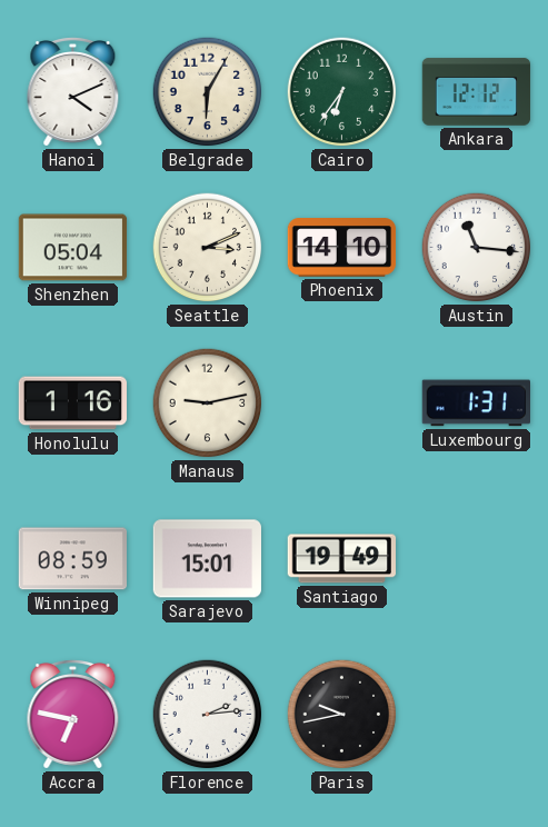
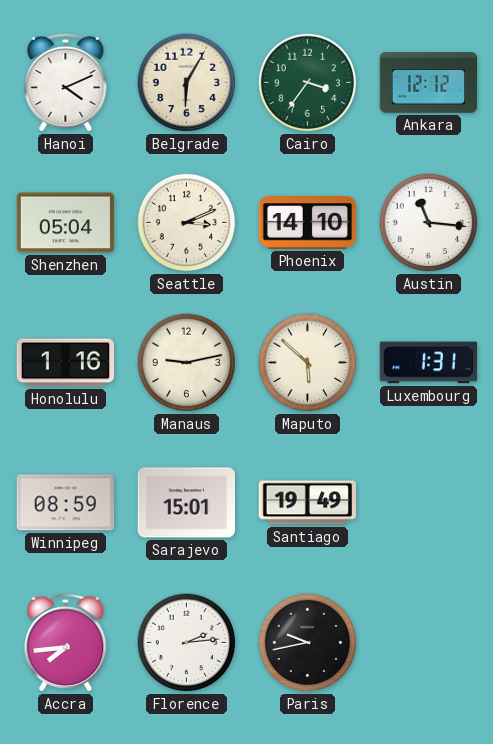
Cairo: 6:36 -> 3:36
Maputo: none -> 5:52
Accra: 6:47 -> 7:44
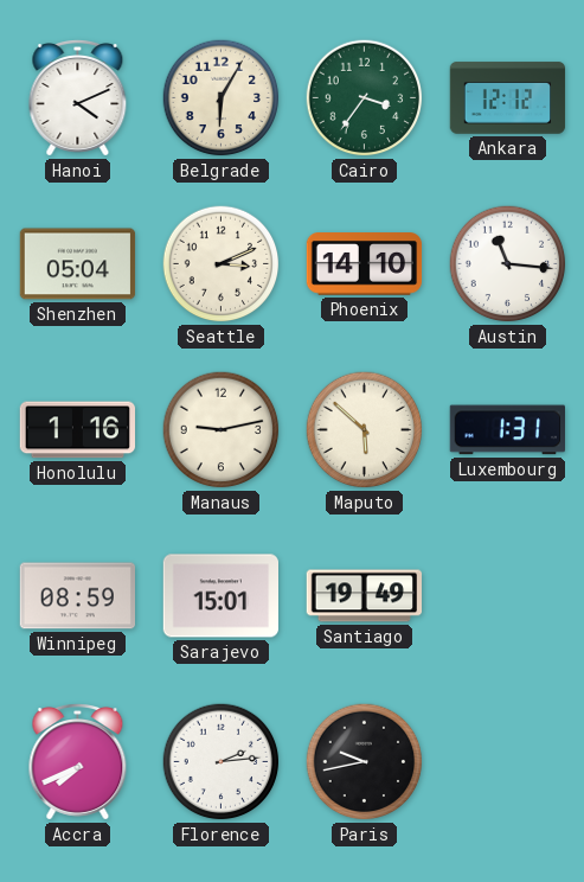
Accra: 7:44 -> 7:41
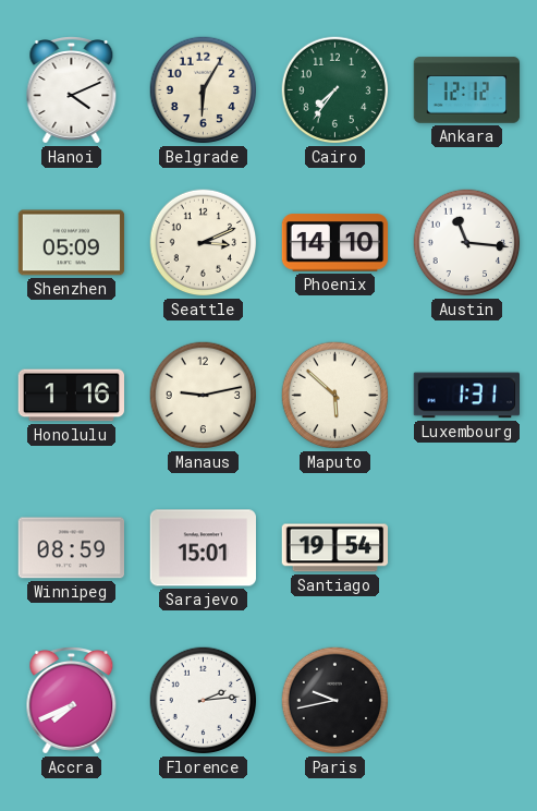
Cairo: 3:36 -> 7:36
Shenzhen: 05:04 -> 05:09
Santiago: 19:49 -> 19:54
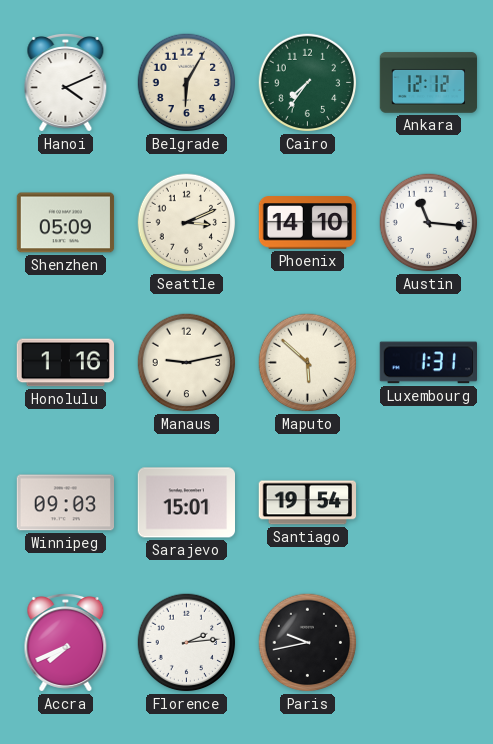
Winnipeg: 08:59 -> 09:03
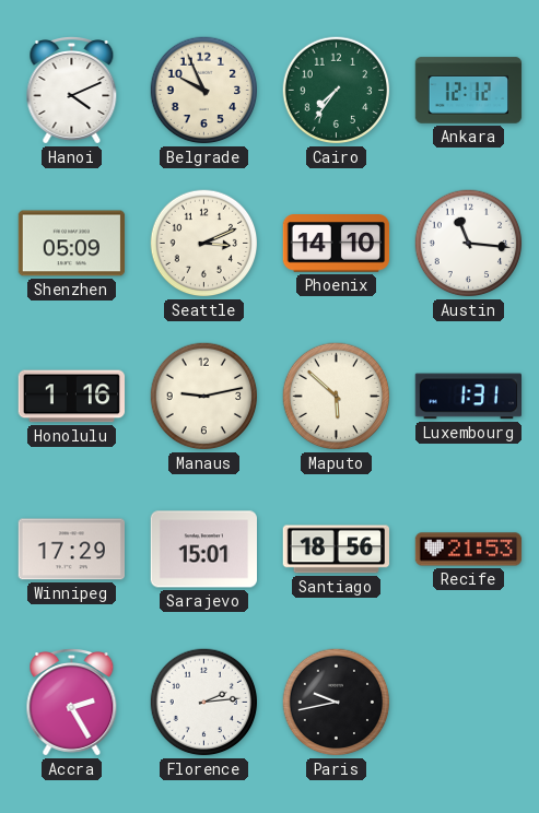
Belgrade: 6:05 -> 9:56
Winnipeg: 09:03 -> 17:29
Santiago: 19:54 -> 18:56
Recife: none -> 21:53
Accra: 7:41 -> 2:25
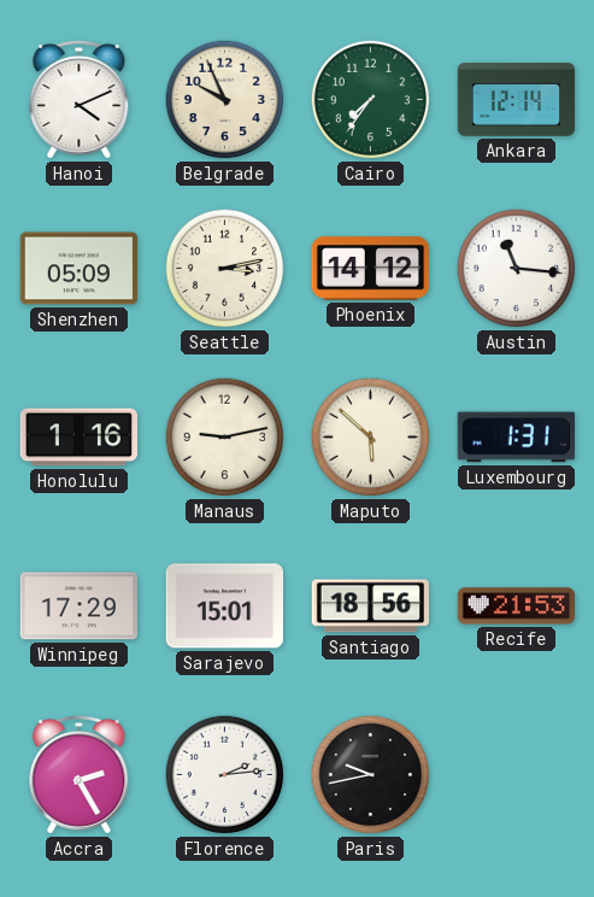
Ankara: 12:12 -> 12:14
Seattle: 3:11 -> 3:13
Phoenix: 14:10 -> 14:12
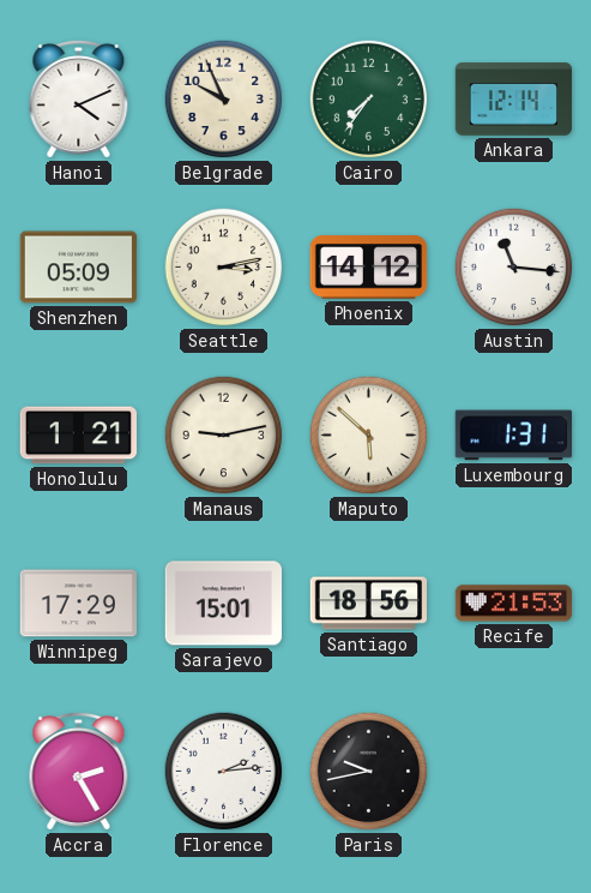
Honolulu: 1:16 -> 1:21
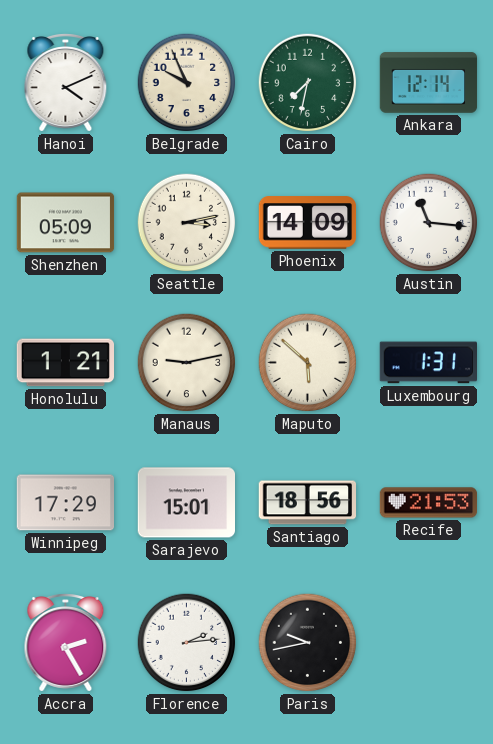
Cairo: 7:36 -> 7:32
Phoenix: 14:12 -> 14:09
